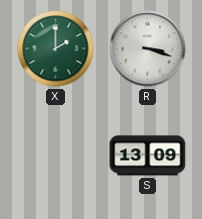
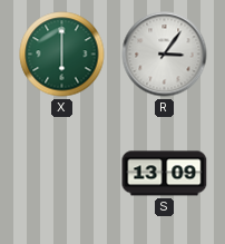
X: 2:00 -> 6:00
R: 3:18 -> 3:06
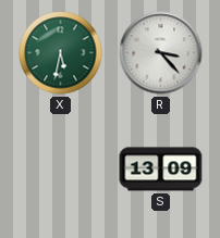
X: 6:00 -> 5:32
R: 3:06 -> 3:23
